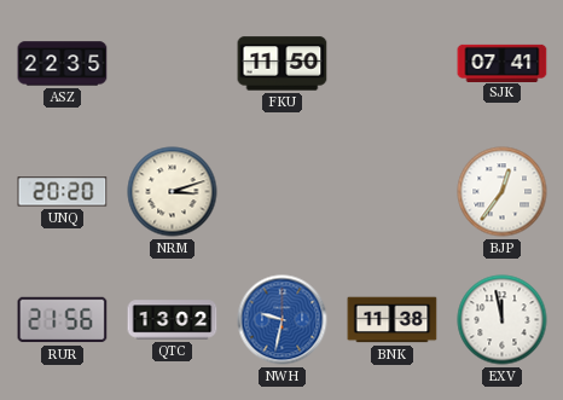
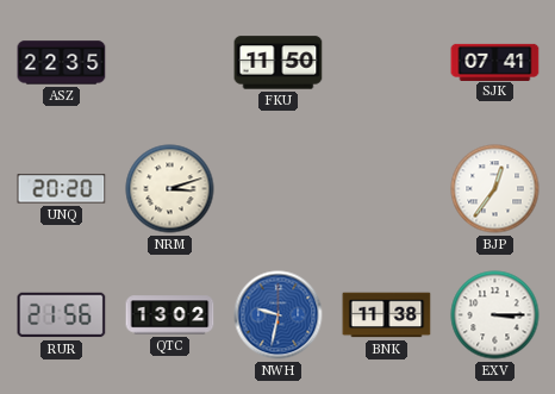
EXV: 11:58 -> 3:15
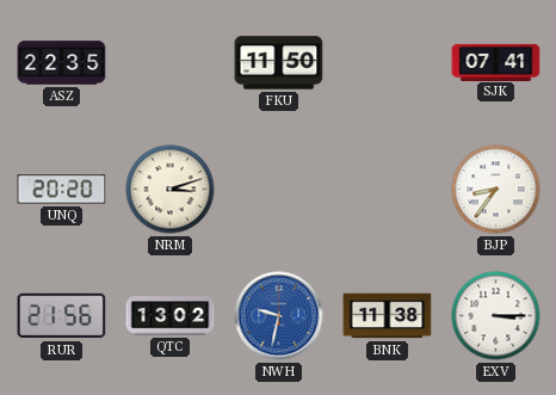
BJP: 12:36 -> 8:36
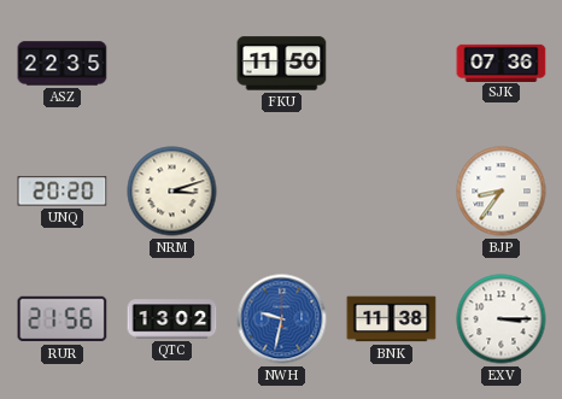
SJK: 07:41 -> 07:36
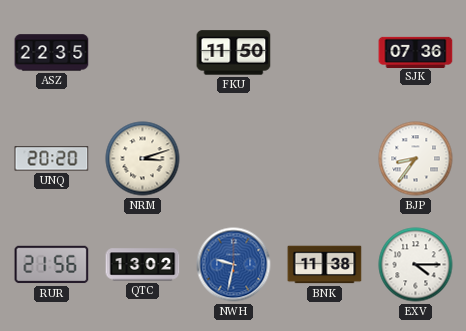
EXV: 3:15 -> 4:15
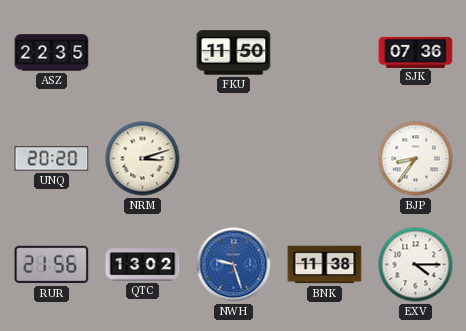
NWH: 9:32 -> 9:27
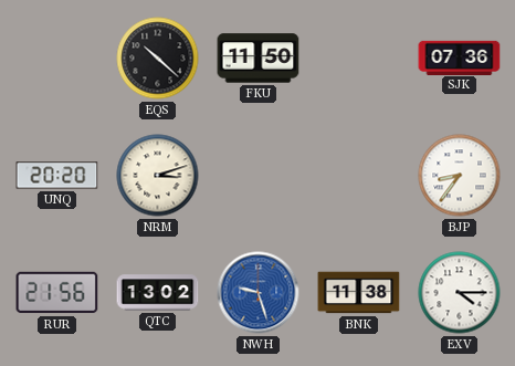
ASZ: 22:35 -> none
EQS: none -> 10:22
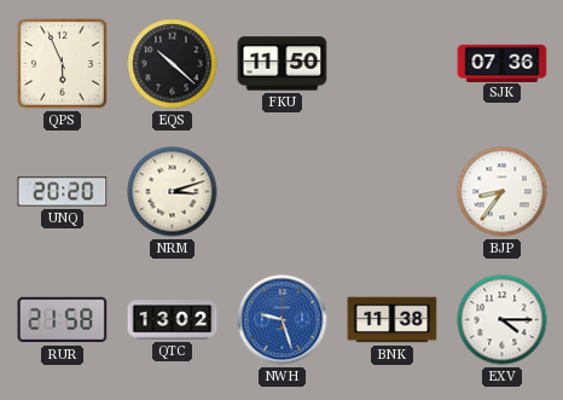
QPS: none -> 5:56
RUR: 21:56 -> 21:58
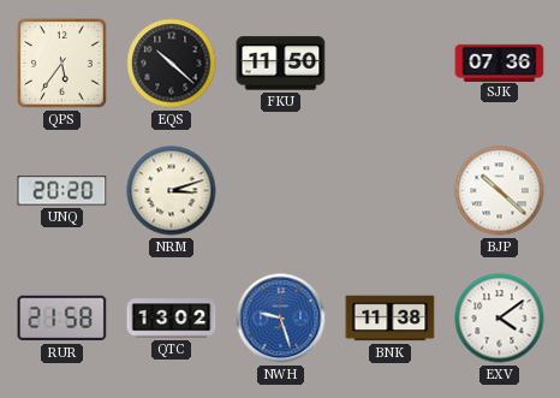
QPS: 5:56 -> 5:36
BJP: 8:36 -> 10:22
EXV: 4:15 -> 4:09
